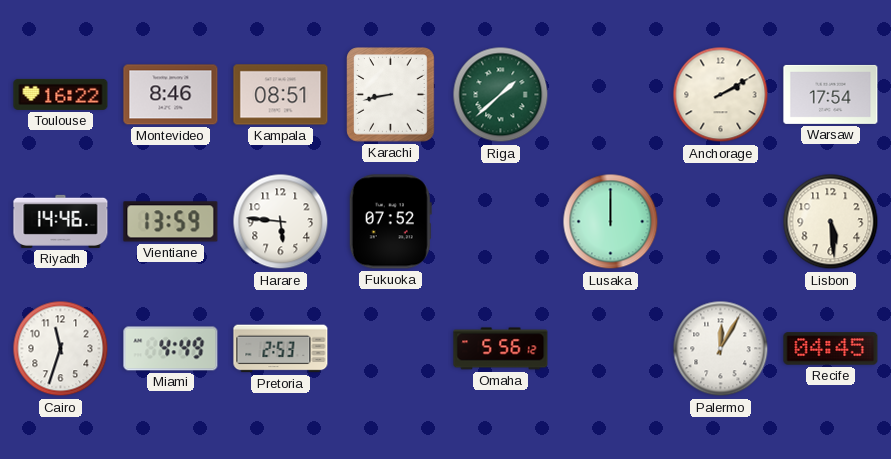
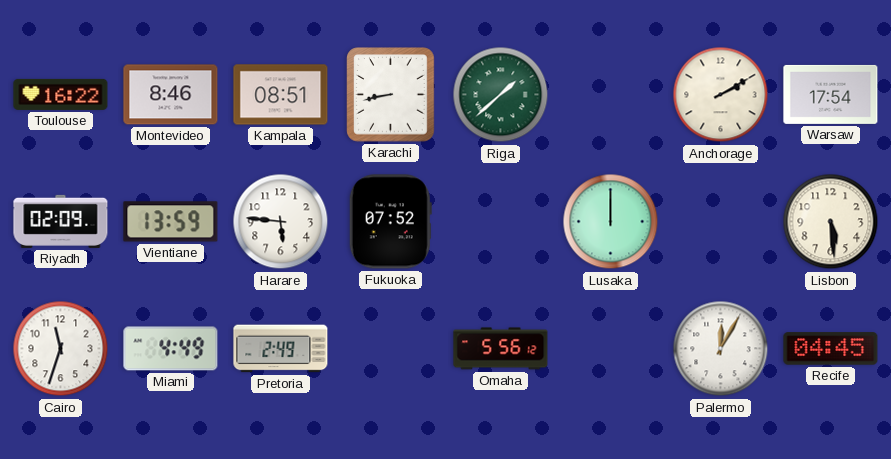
Riyadh: 14:46 -> 02:09
Pretoria: 2:53 -> 2:49
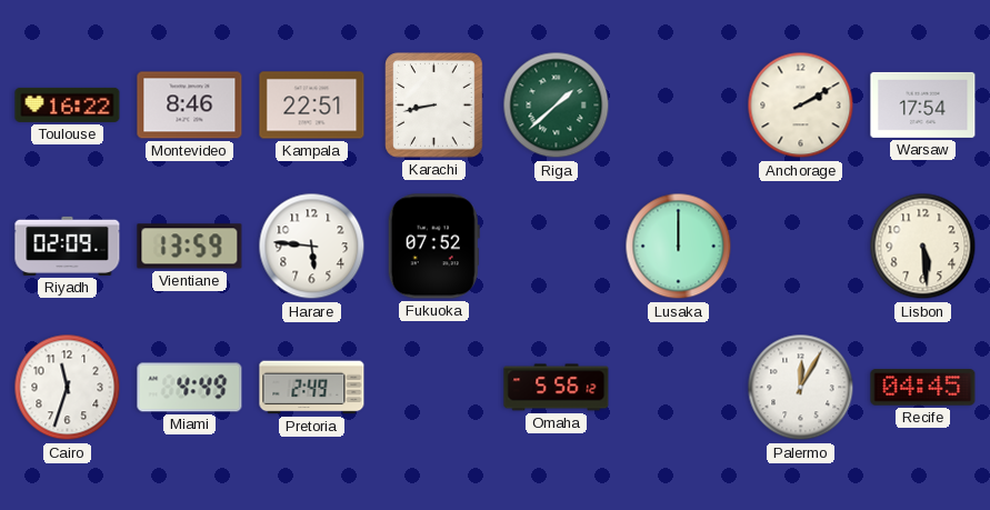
Kampala: 08:51 -> 22:51
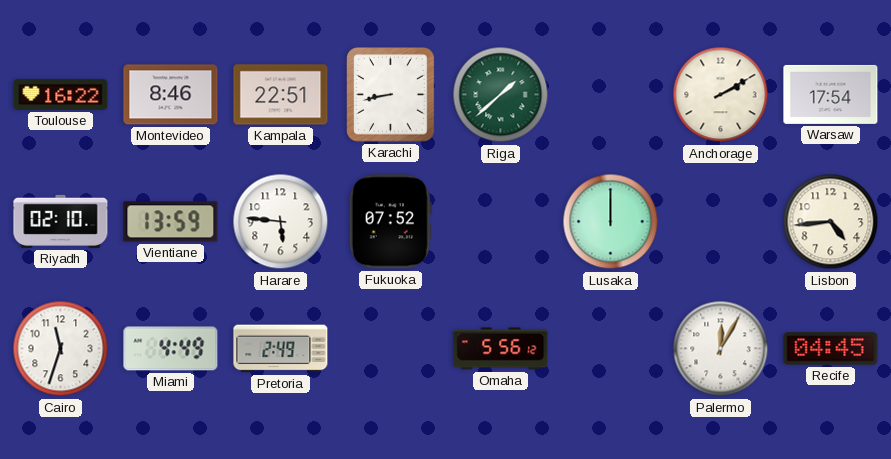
Riyadh: 02:09 -> 02:10
Lisbon: 5:29 -> 4:44
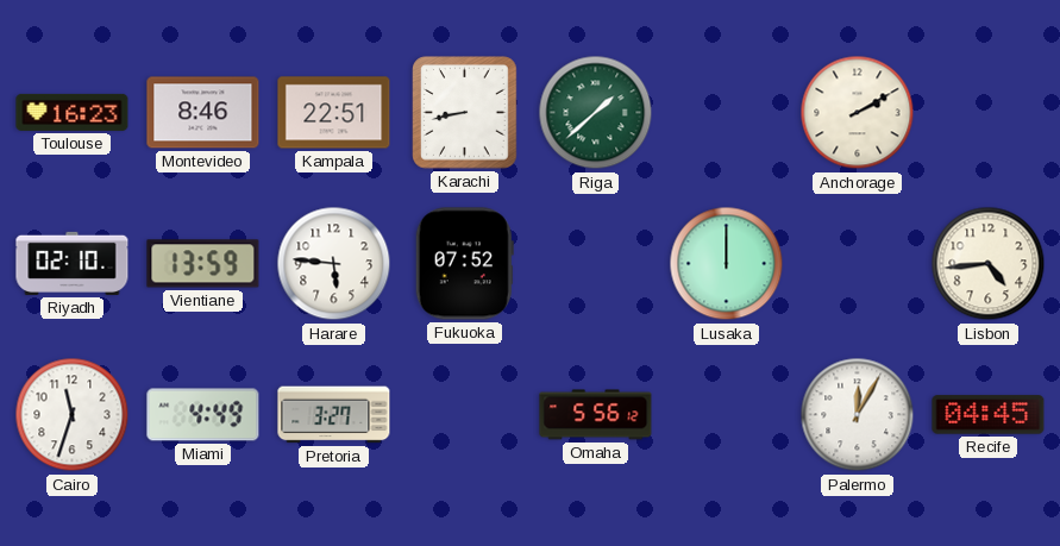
Toulouse: 16:22 -> 16:23
Warsaw: 17:54 -> none
Pretoria: 2:49 -> 3:27
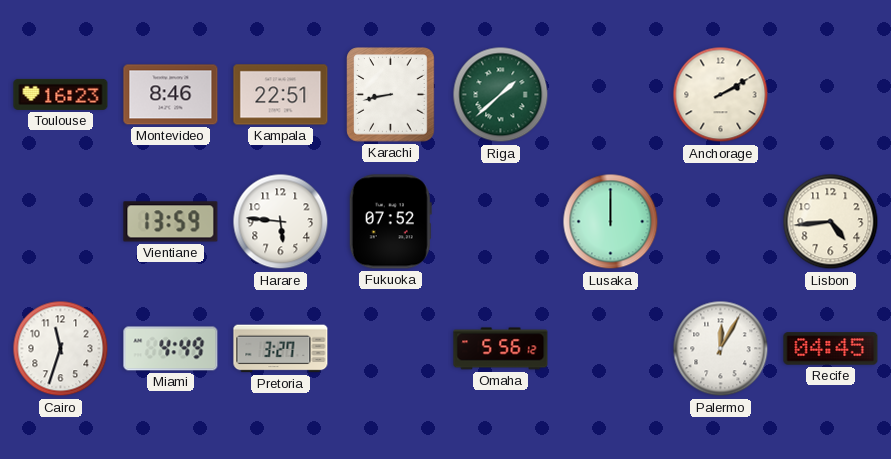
Riyadh: 02:10 -> none
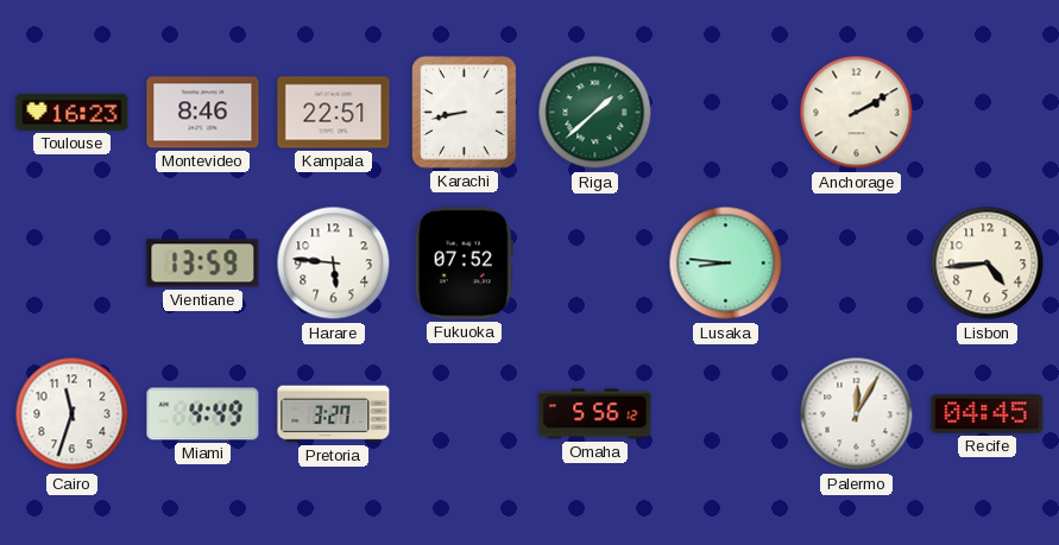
Lusaka: 12:00 -> 8:46
